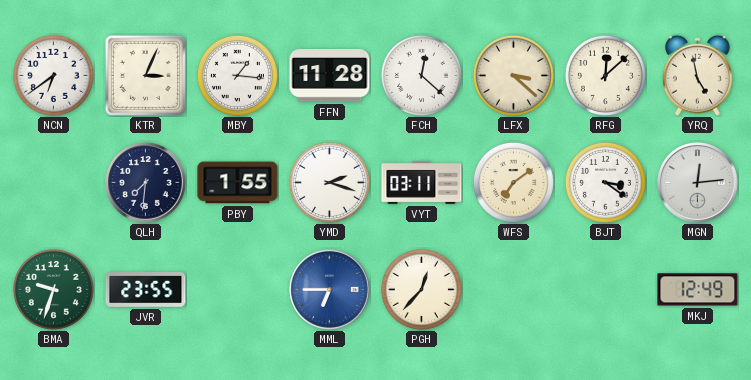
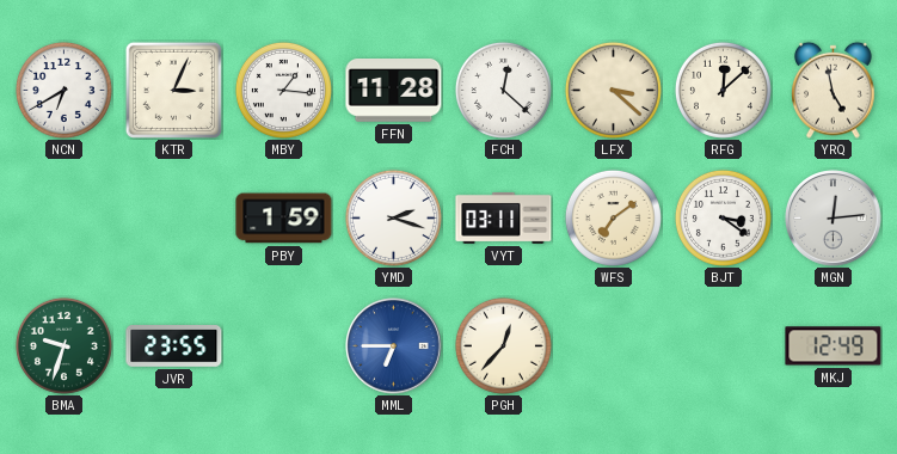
NCN: 6:39 -> 6:40
QLH: 7:31 -> none
PBY: 1:55 -> 1:59
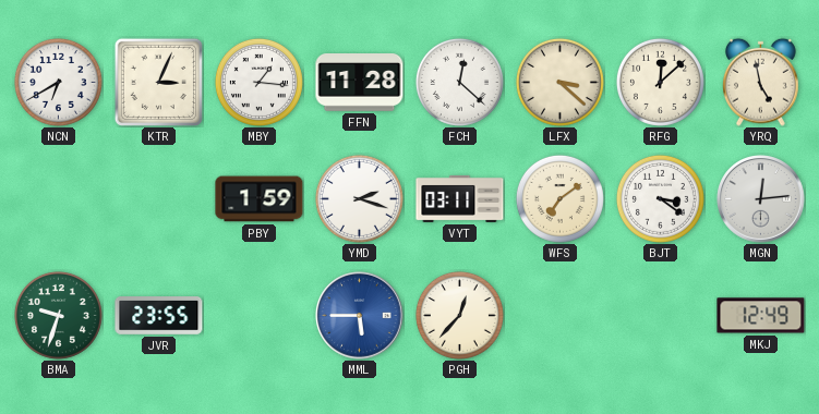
MML: 6:45 -> 5:45
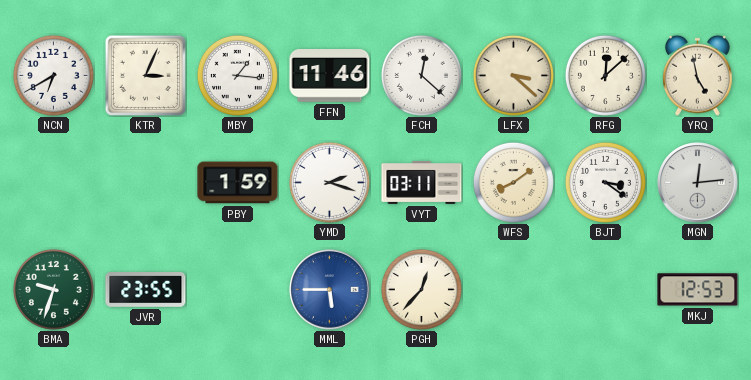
FFN: 11:28 -> 11:46
WFS: 7:09 -> 8:09
MKJ: 12:49 -> 12:53
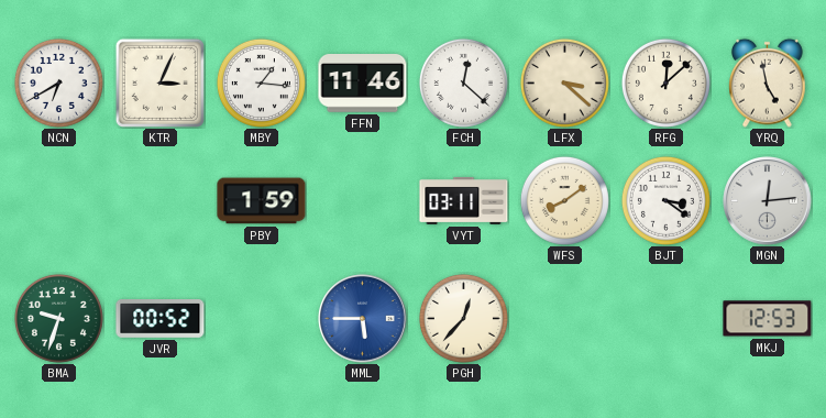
YMD: 2:18 -> none
JVR: 23:55 -> 00:52
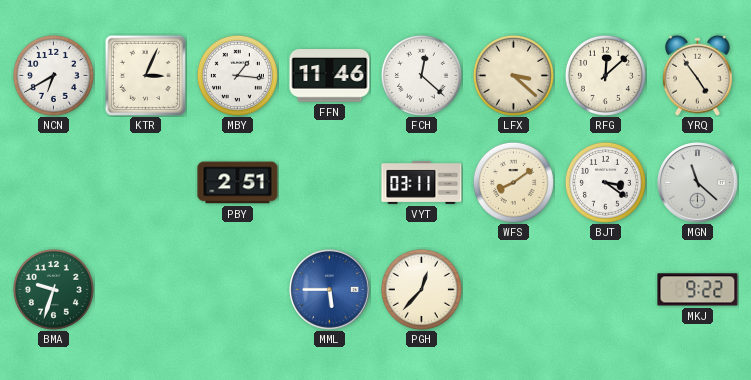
YRQ: 4:58 -> 4:54
PBY: 1:59 -> 2:51
MGN: 12:14 -> 11:22
JVR: 00:52 -> none
MKJ: 12:53 -> 9:22
